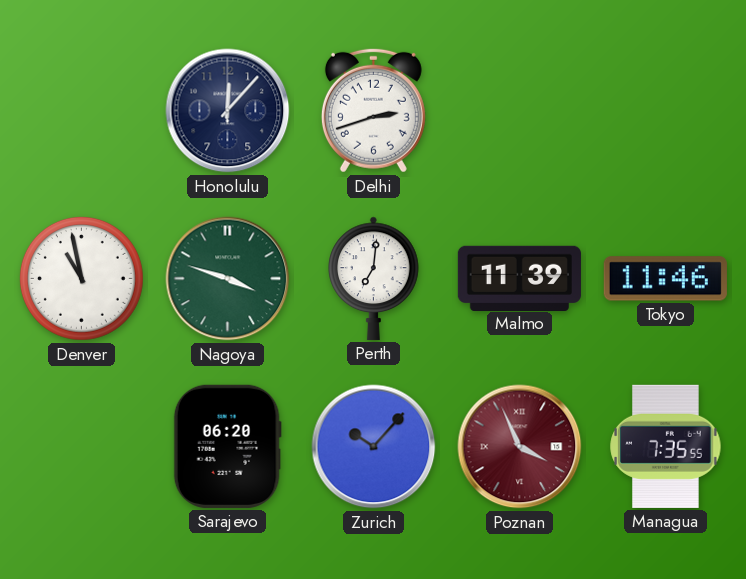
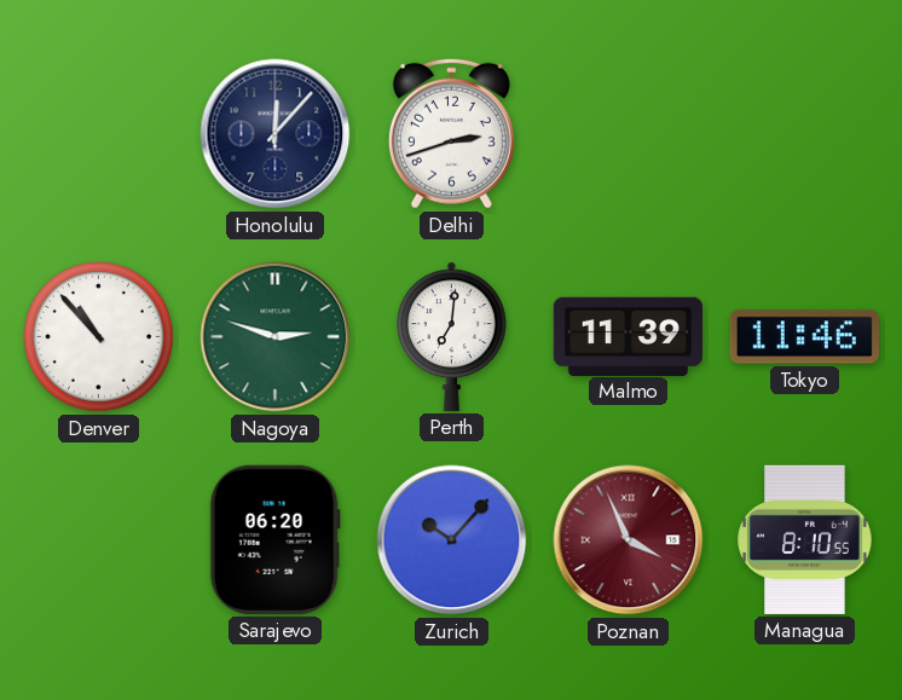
Denver: 10:58 -> 10:53
Nagoya: 3:48 -> 2:48
Managua: 7:35 -> 8:10
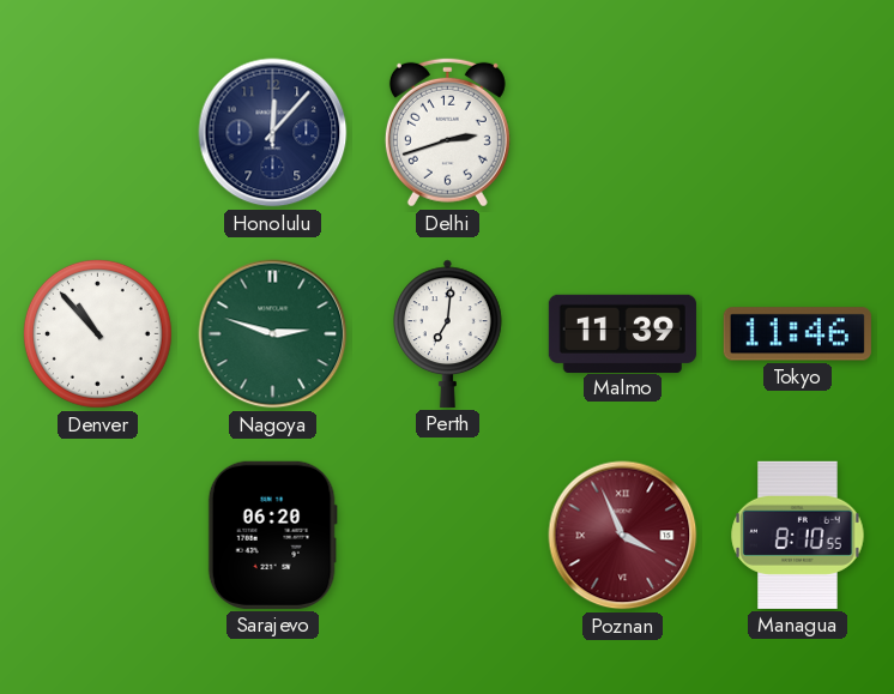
Zurich: 10:07 -> none
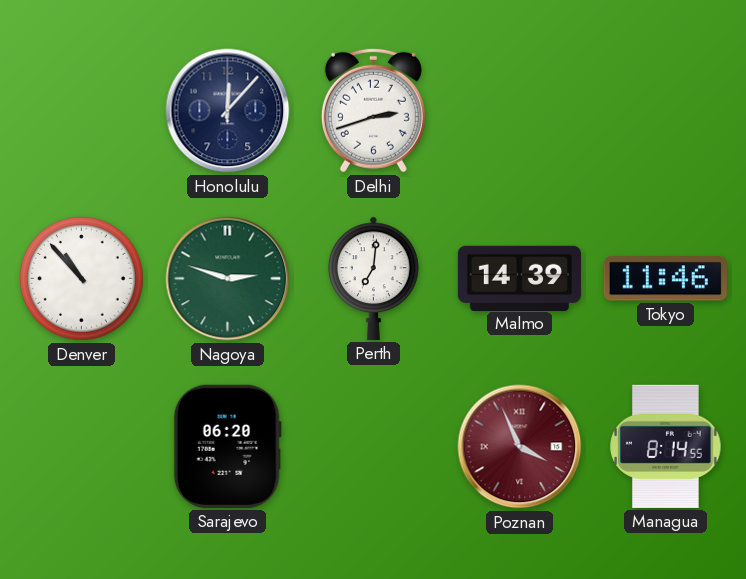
Malmo: 11:39 -> 14:39
Managua: 8:10 -> 8:14
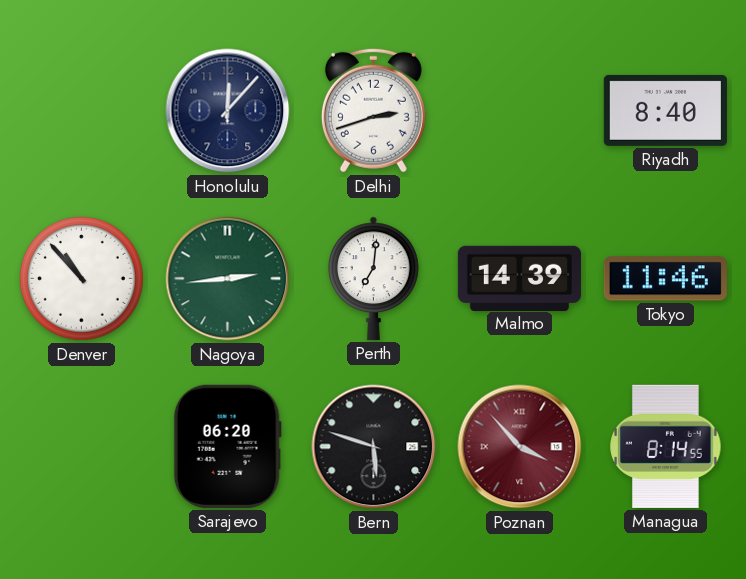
Riyadh: none -> 8:40
Nagoya: 2:48 -> 2:44
Bern: none -> 5:48
Poznan: 3:56 -> 3:53
